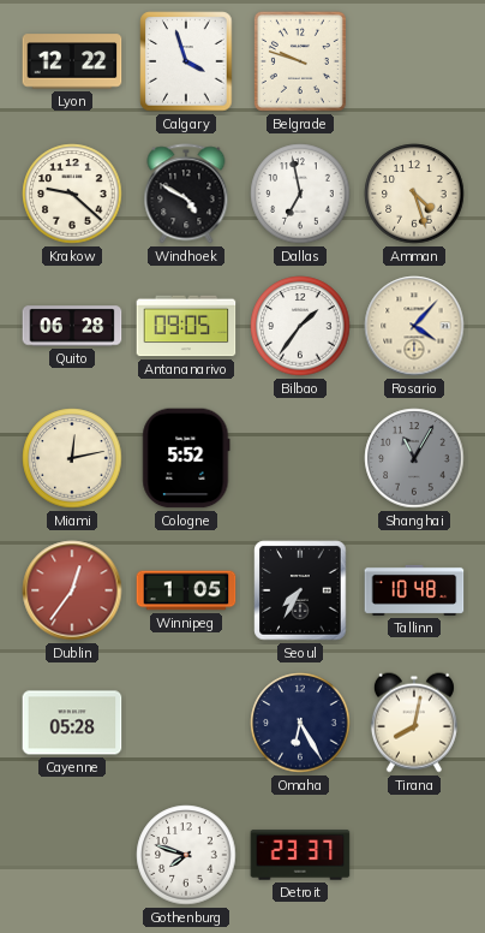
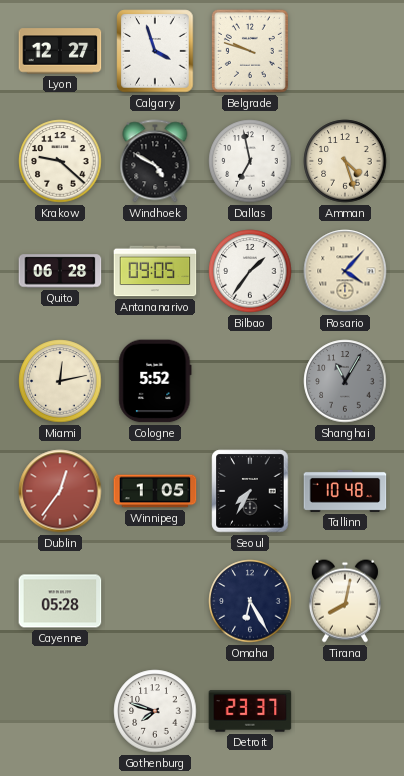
Lyon: 12:22 -> 12:27
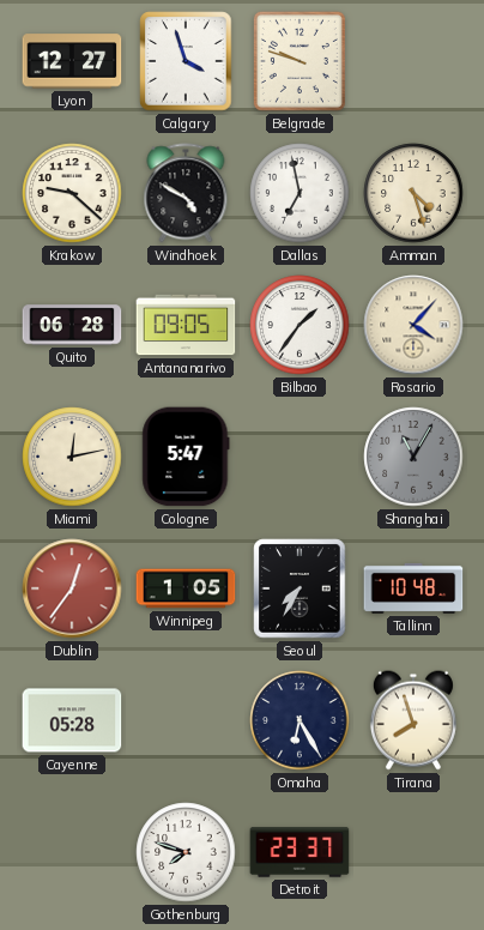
Cologne: 5:52 -> 5:47
Tirana: 8:02 -> 7:57
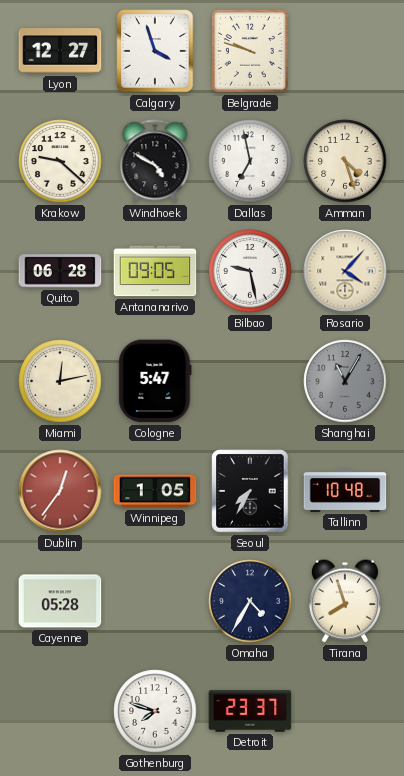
Bilbao: 1:36 -> 9:28
Omaha: 6:25 -> 4:35
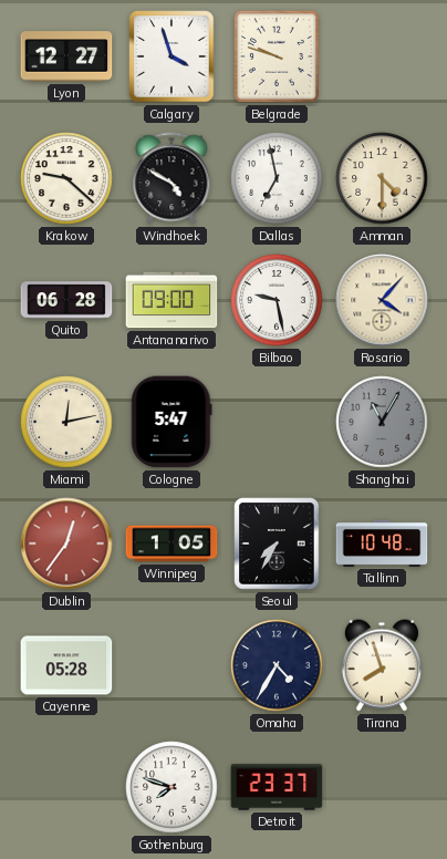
Amman: 4:27 -> 4:30
Antananarivo: 09:05 -> 09:00
